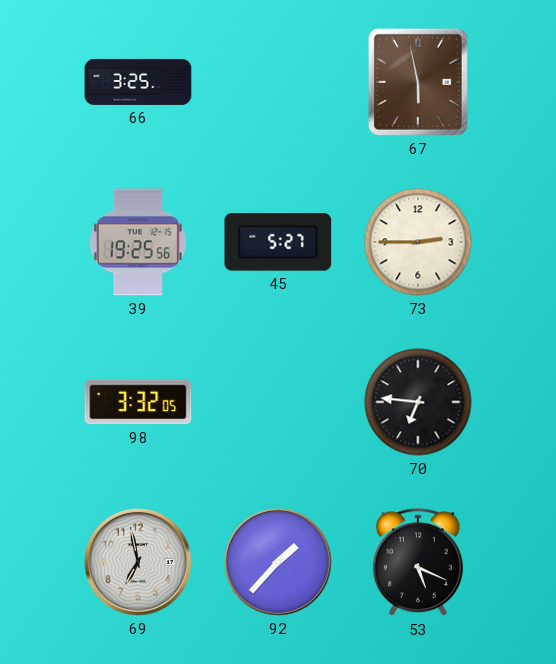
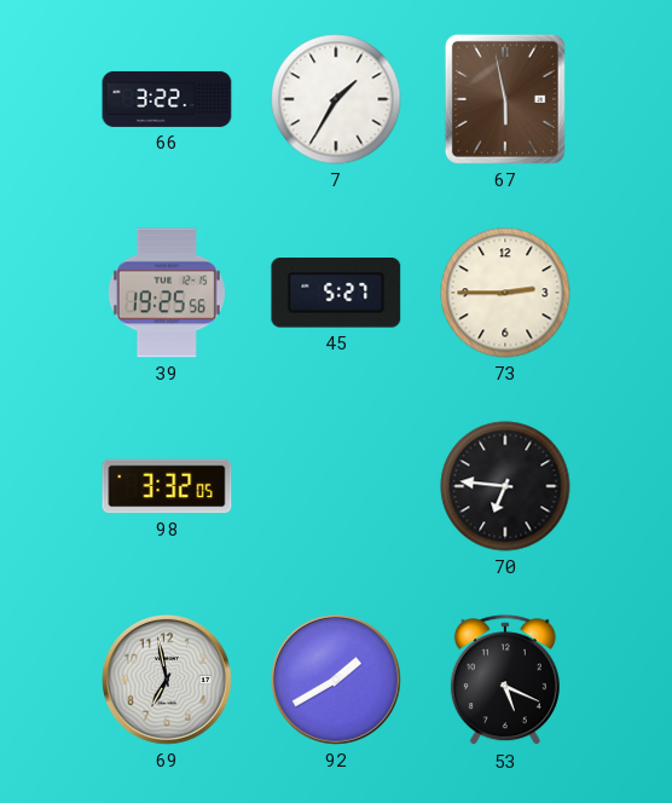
66: 3:25 -> 3:22
7: none -> 1:35
92: 1:37 -> 1:40
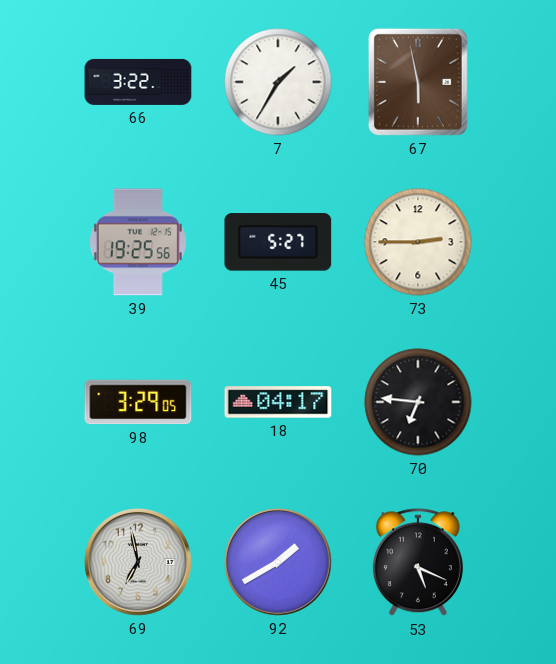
98: 3:32 -> 3:29
18: none -> 04:17
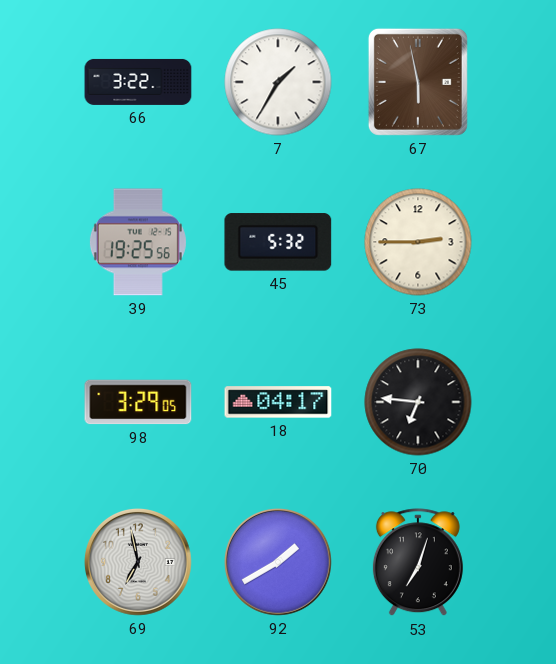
45: 5:27 -> 5:32
53: 5:19 -> 7:03
